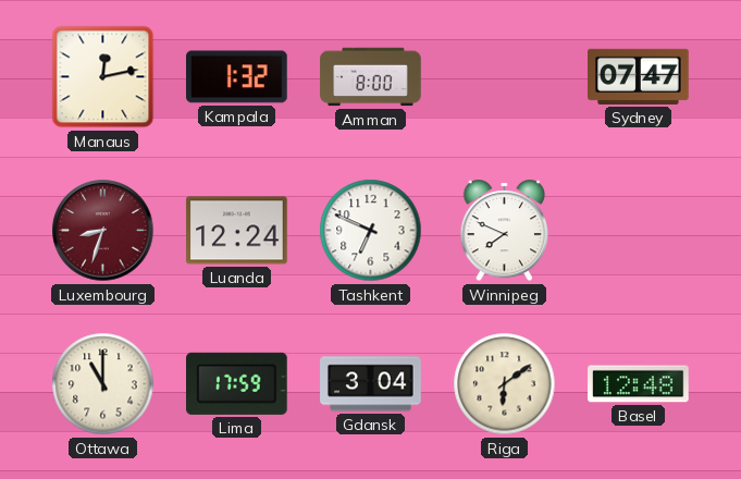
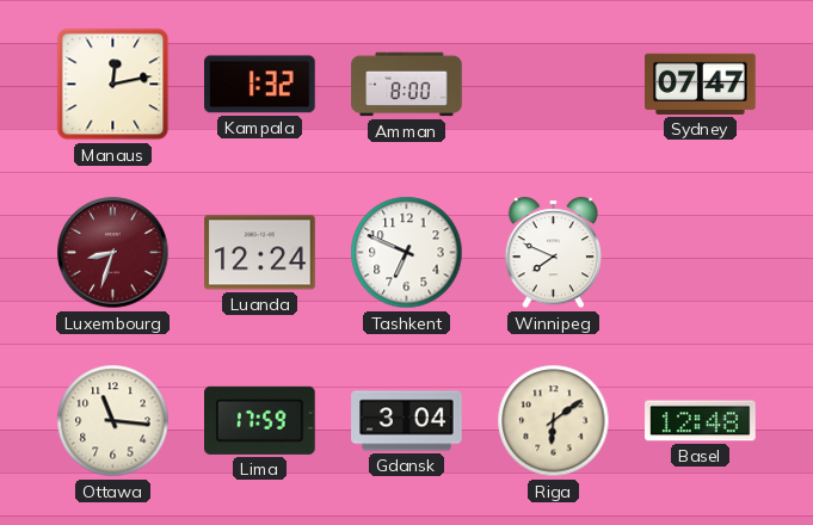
Ottawa: 11:00 -> 11:16
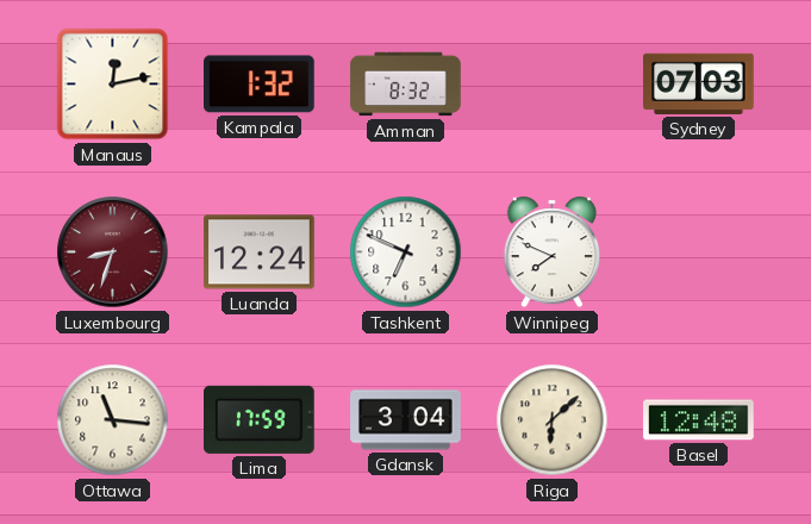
Amman: 8:00 -> 8:32
Sydney: 07:47 -> 07:03
Riga: 6:09 -> 6:08
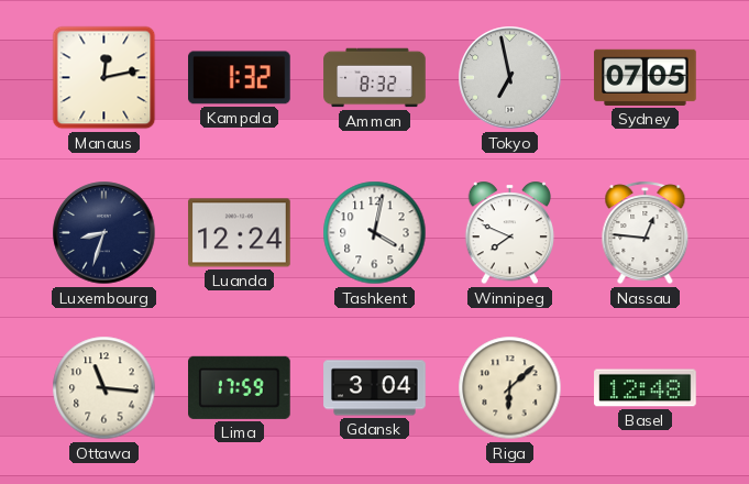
Tokyo: none -> 6:58
Sydney: 07:03 -> 07:05
Luxembourg dial: burgundy -> navy
Tashkent: 6:49 -> 4:02
Nassau: none -> 12:46
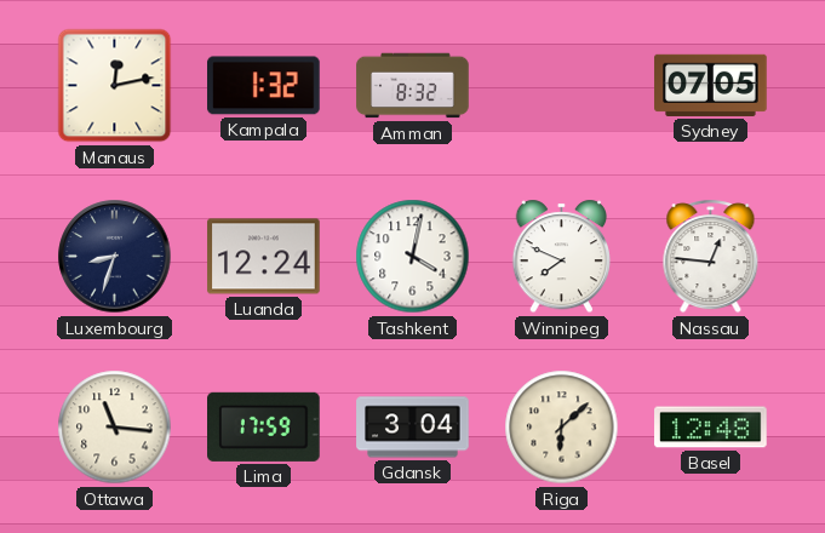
Tokyo: 6:58 -> none
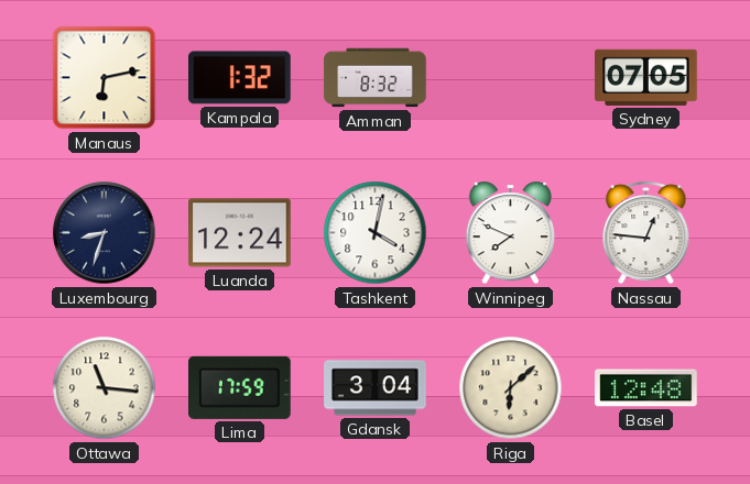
Manaus: 12:13 -> 6:13
